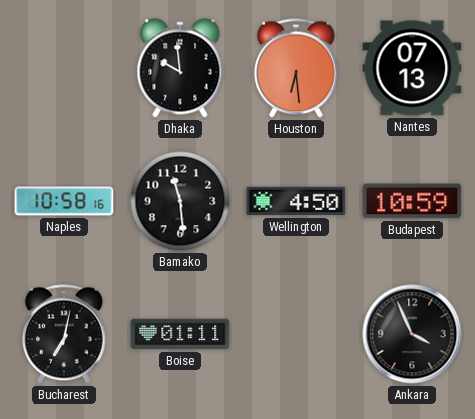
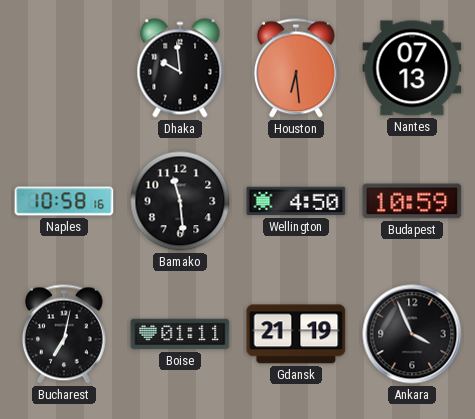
Gdansk: none -> 21:19
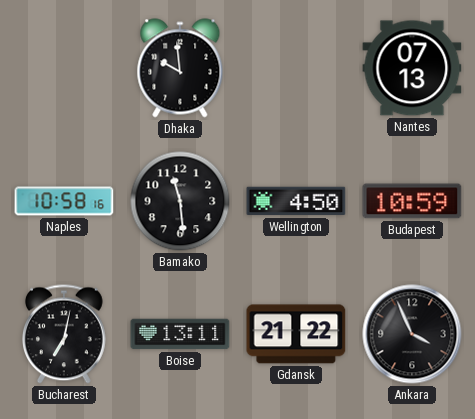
Houston: 6:29 -> none
Boise: 01:11 -> 13:11
Gdansk: 21:19 -> 21:22
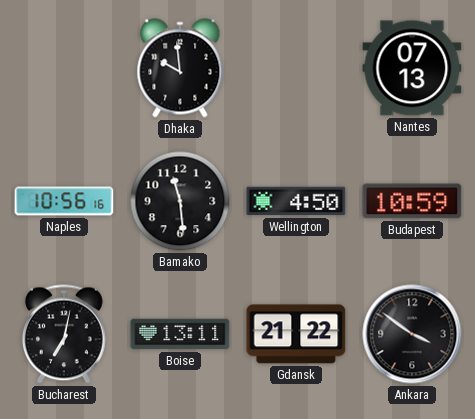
Naples: 10:58 -> 10:56
Ankara: 3:56 -> 3:51
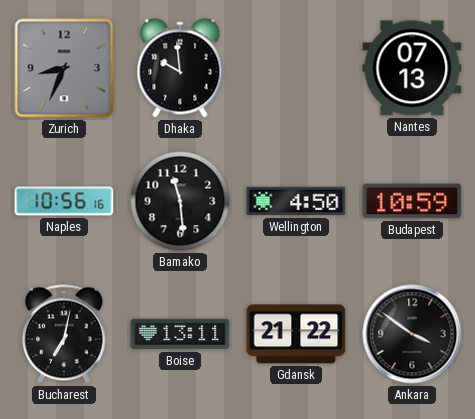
Zurich: none -> 8:34
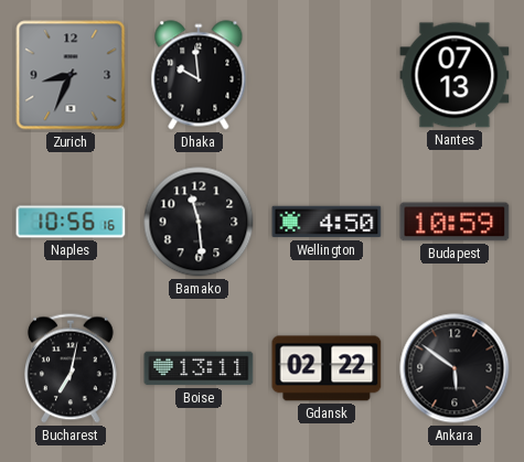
Gdansk: 21:22 -> 02:22
Ankara: 3:51 -> 5:51
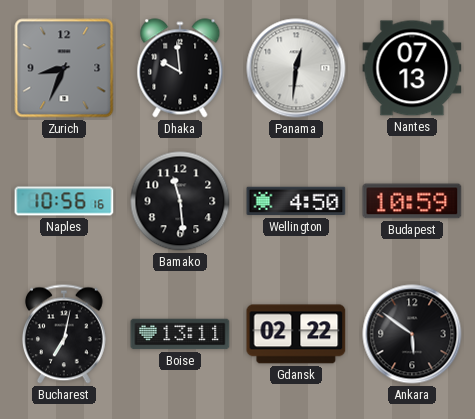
Panama: none -> 12:31
